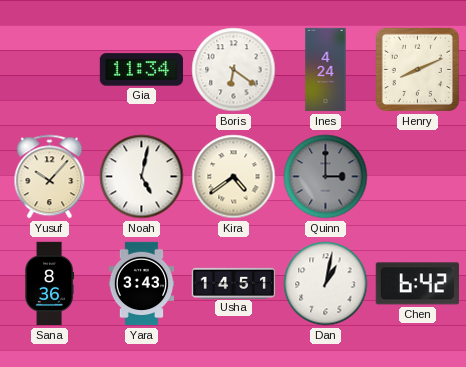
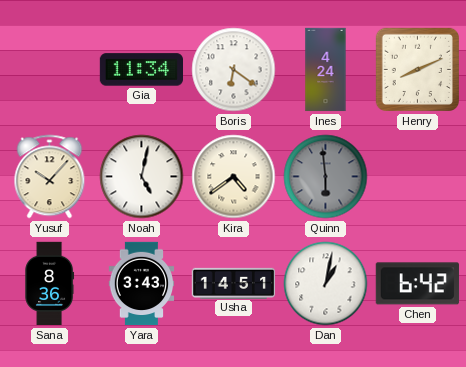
Quinn: 3:00 -> 5:59
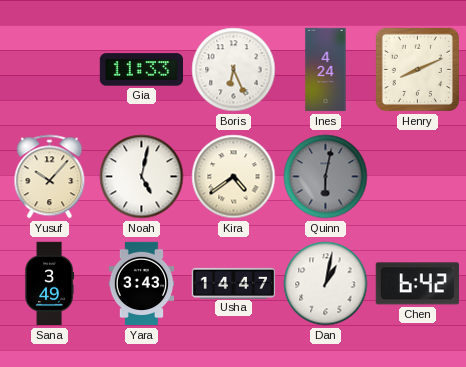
Gia: 11:34 -> 11:33
Boris: 6:21 -> 6:26
Quinn: 5:59 -> 6:02
Sana: 8:36 -> 3:49
Usha: 14:51 -> 14:47
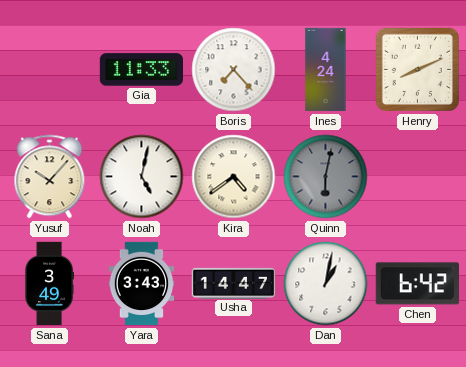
Boris: 6:26 -> 7:23
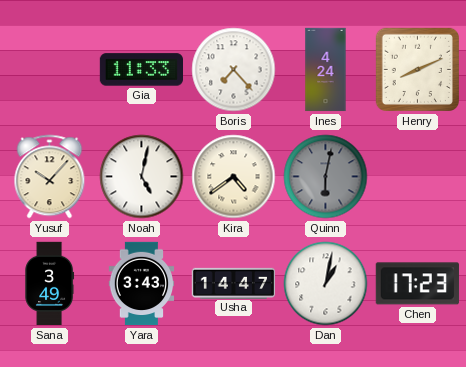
Chen: 6:42 -> 17:23
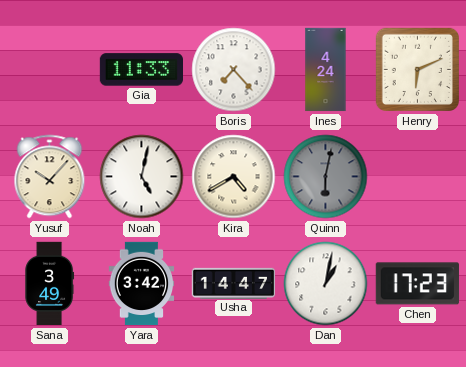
Henry: 8:11 -> 6:11
Kira: 4:39 -> 4:40
Yara: 3:43 -> 3:42
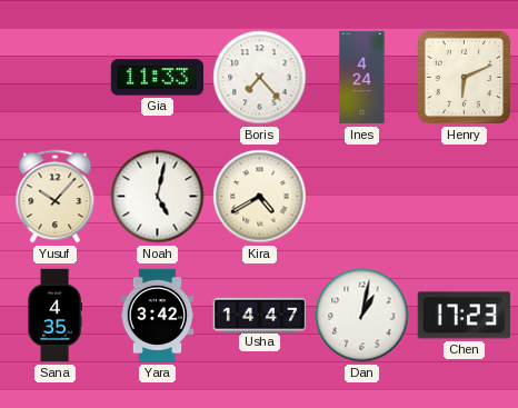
Quinn: 6:02 -> none
Sana: 3:49 -> 4:35
